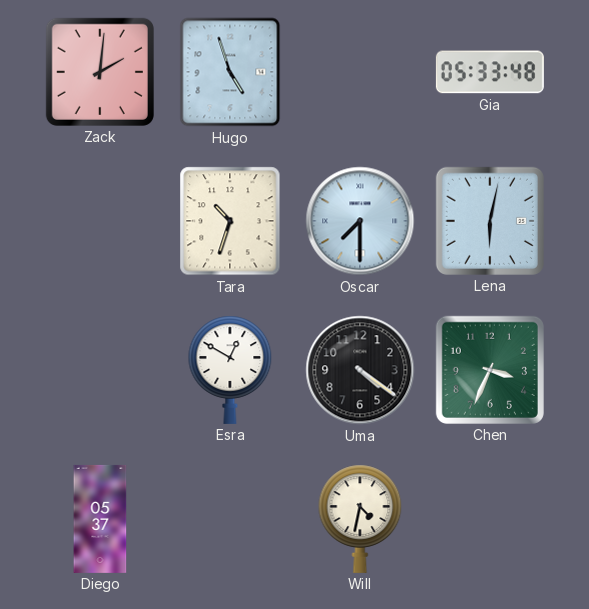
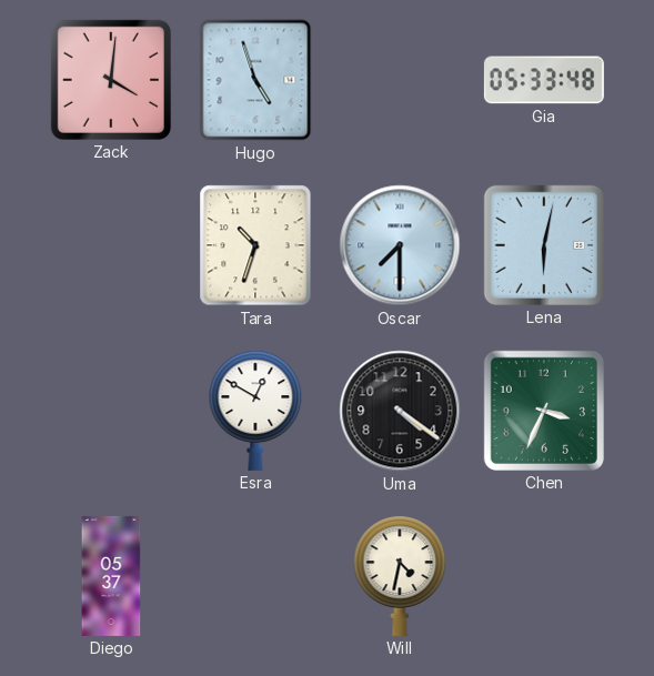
Zack: 2:01 -> 4:01
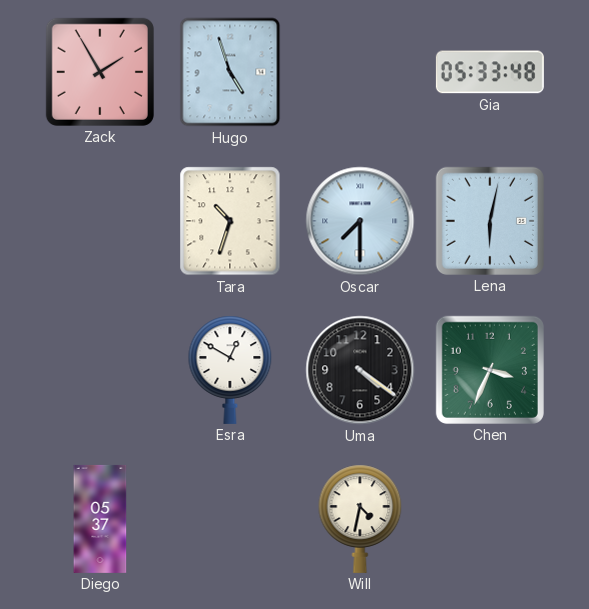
Zack: 4:01 -> 1:55
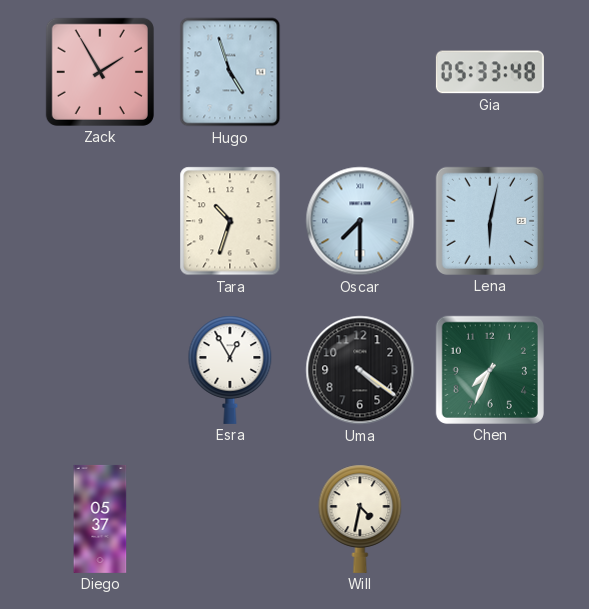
Esra: 12:50 -> 12:55
Chen: 3:34 -> 7:34
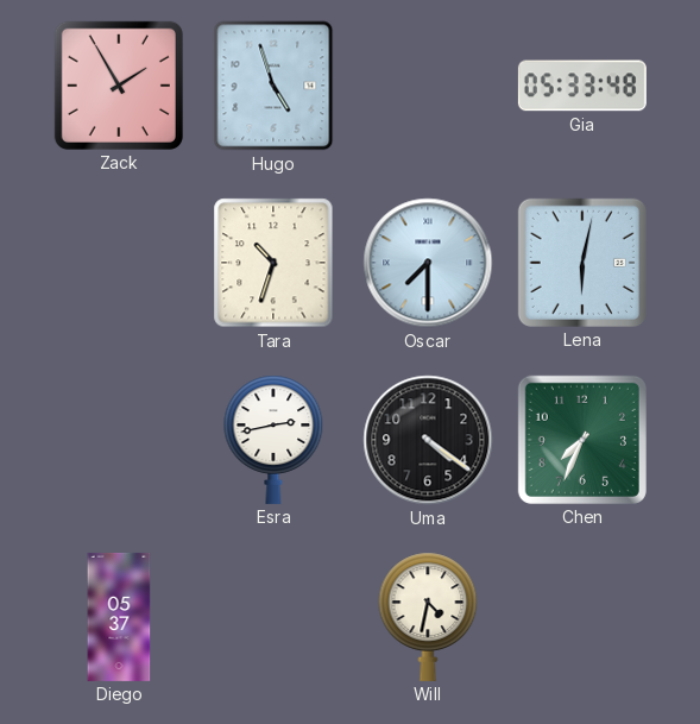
Esra: 12:55 -> 2:43
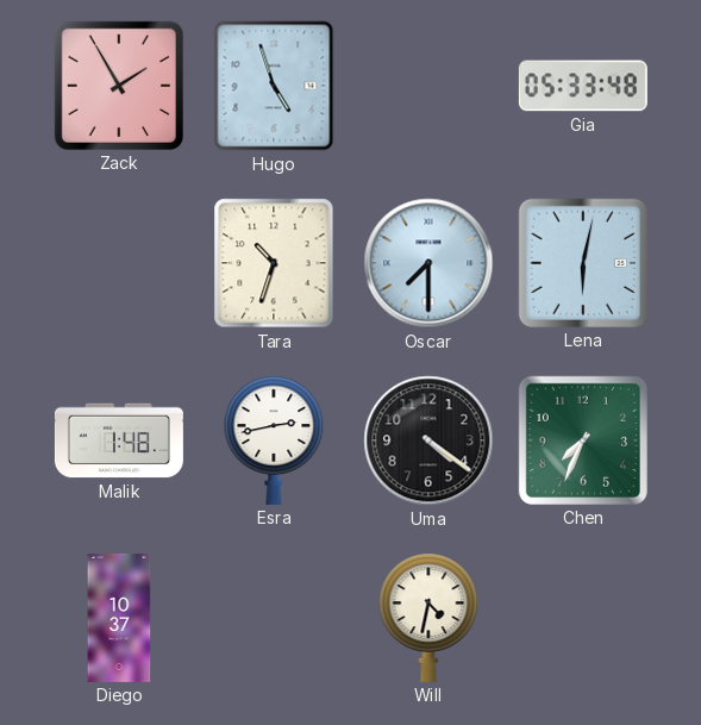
Malik: none -> 1:48
Diego: 05:37 -> 10:37
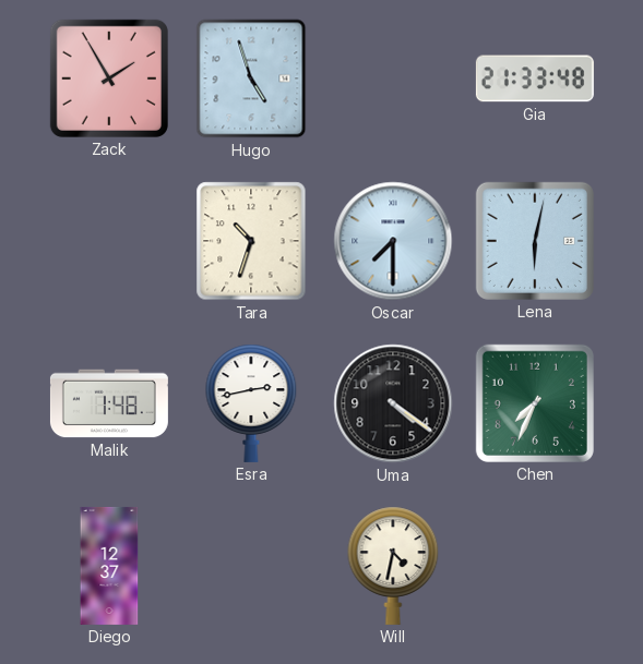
Gia: 05:33 -> 21:33
Diego: 10:37 -> 12:37
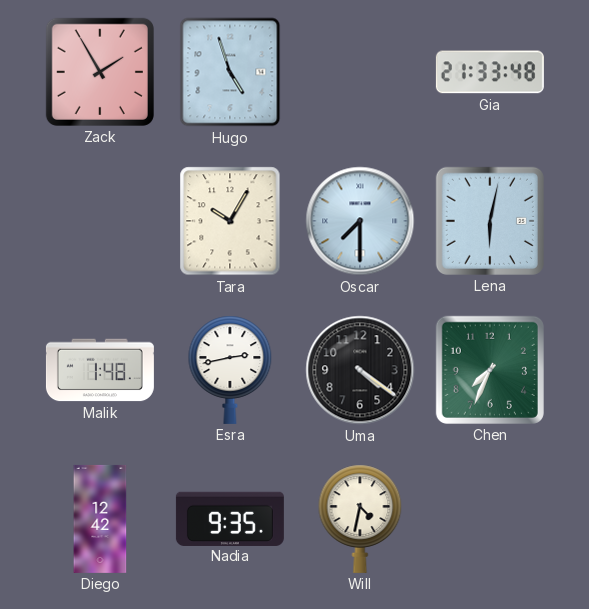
Tara: 10:33 -> 10:05
Diego: 12:37 -> 12:42
Nadia: none -> 9:35
